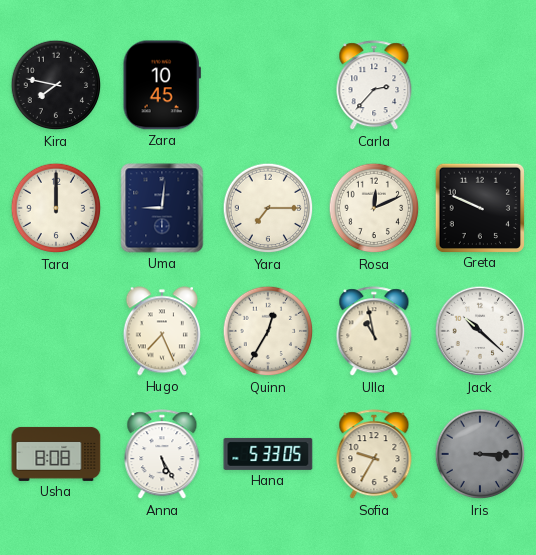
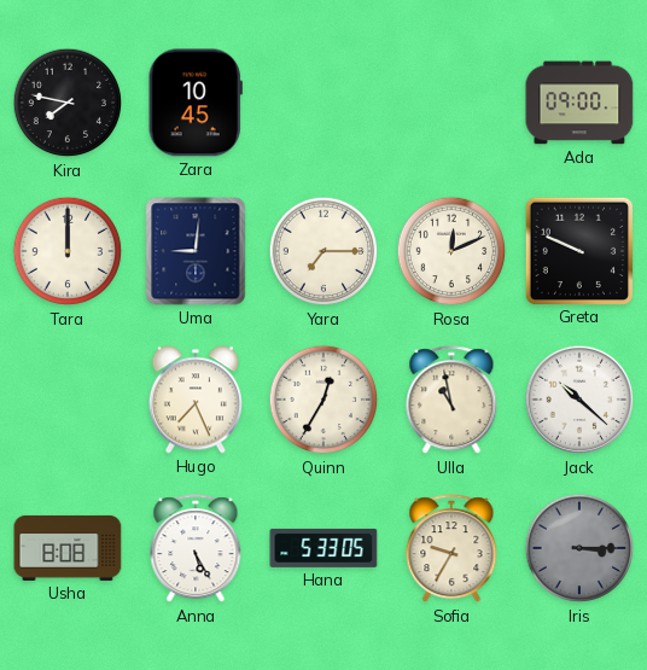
Carla: 2:37 -> none
Ada: none -> 09:00
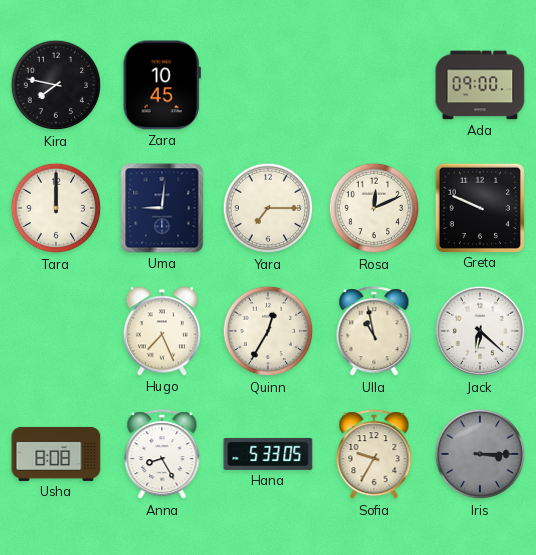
Jack: 10:22 -> 6:22
Anna: 5:25 -> 8:25
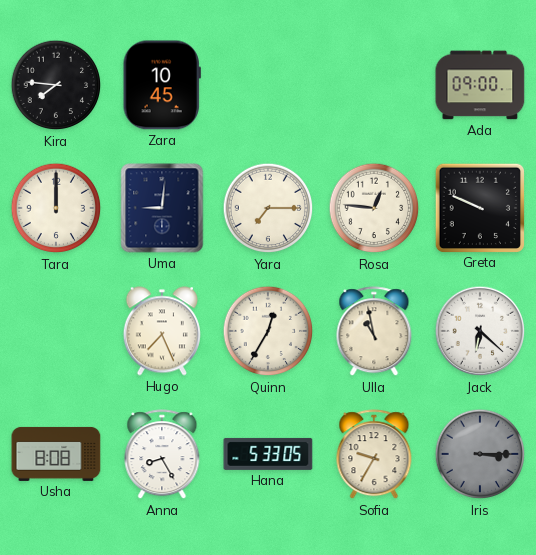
Kira: 7:47 -> 7:46
Rosa: 12:11 -> 12:46
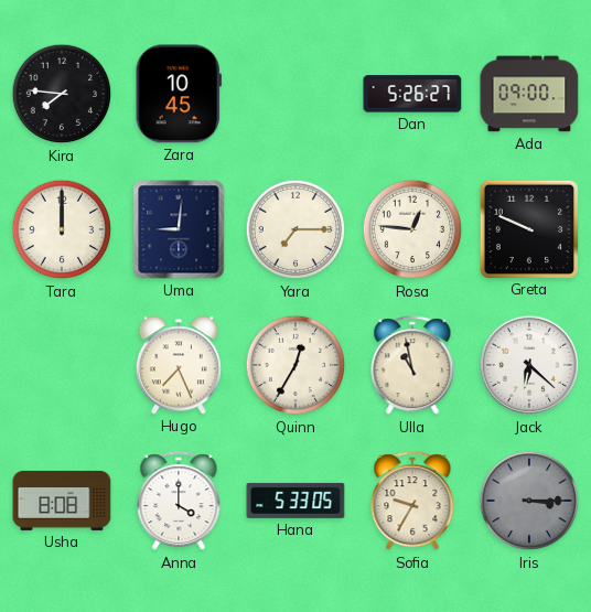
Dan: none -> 5:26
Anna: 8:25 -> 4:00
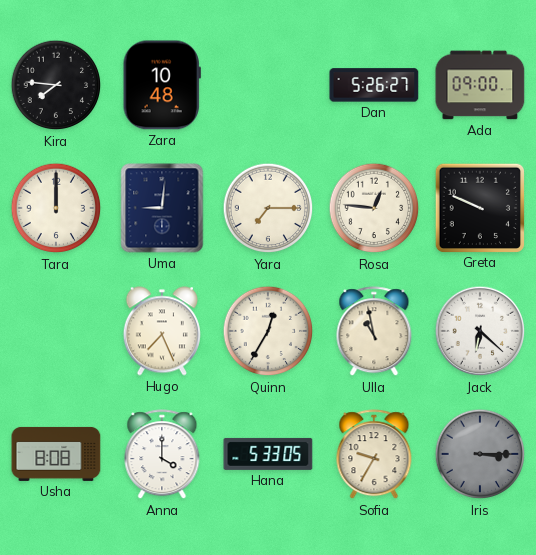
Zara: 10:45 -> 10:48
